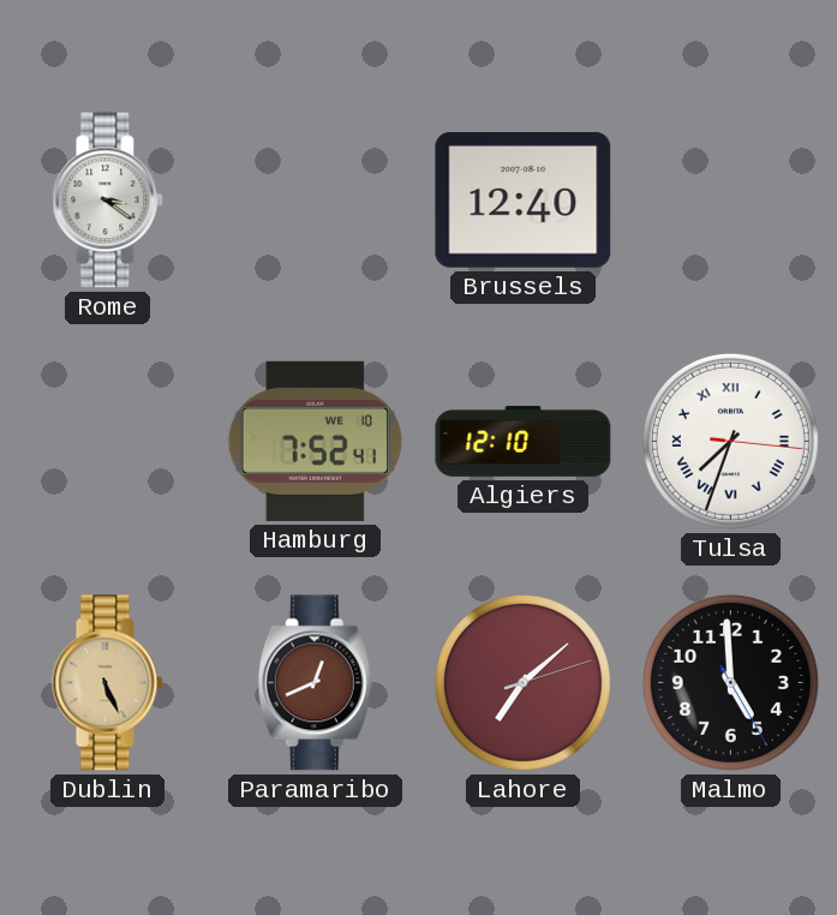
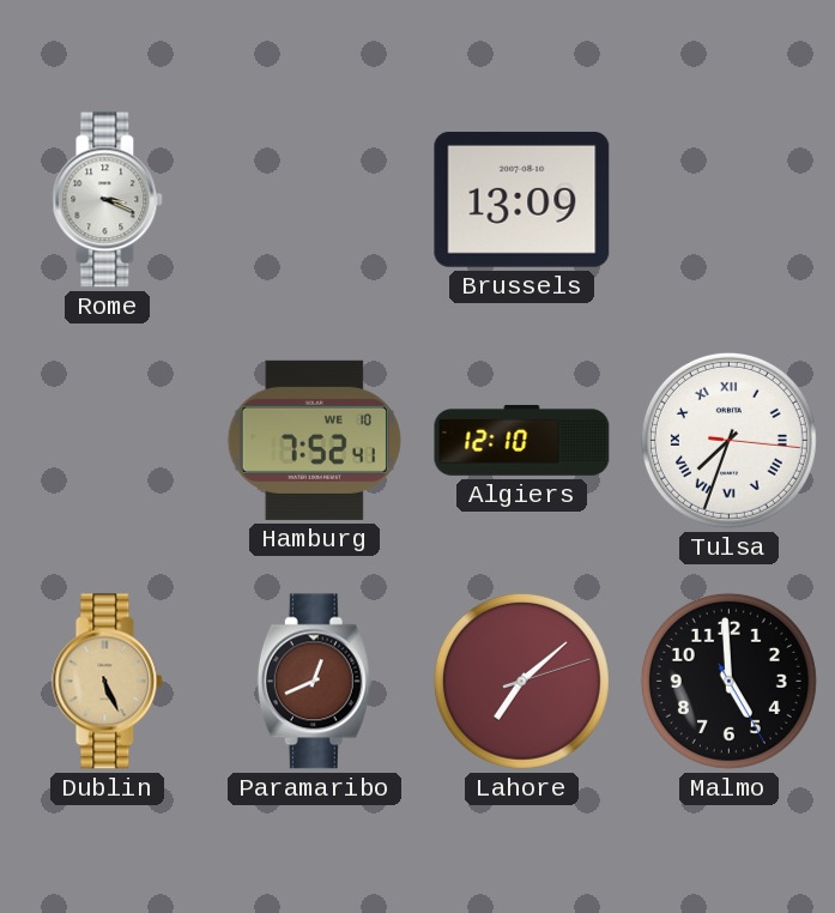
Rome: 3:21 -> 3:19
Brussels: 12:40 -> 13:09
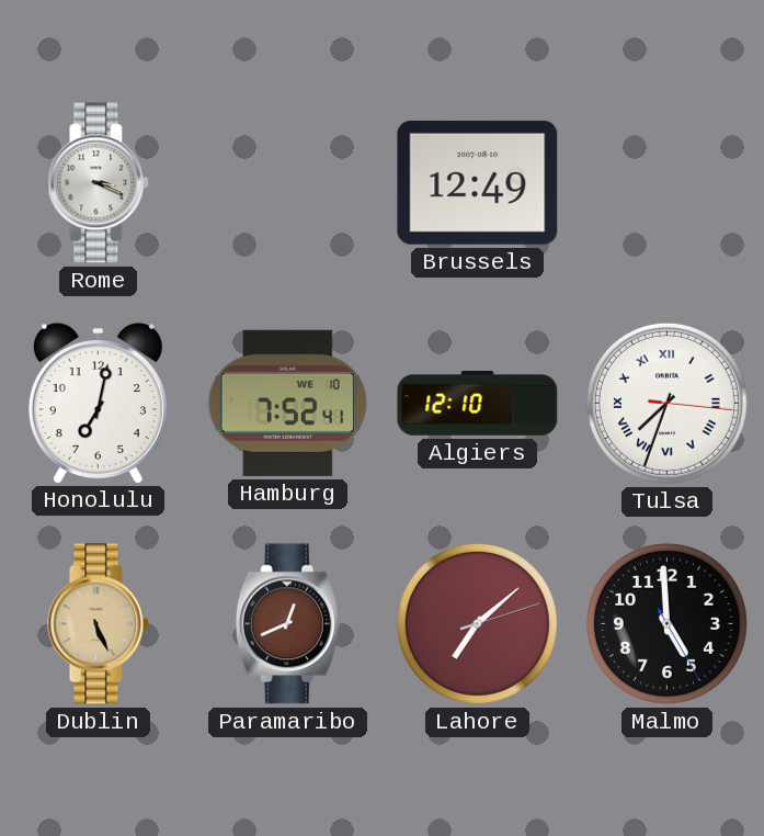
Brussels: 13:09 -> 12:49
Honolulu: none -> 7:02
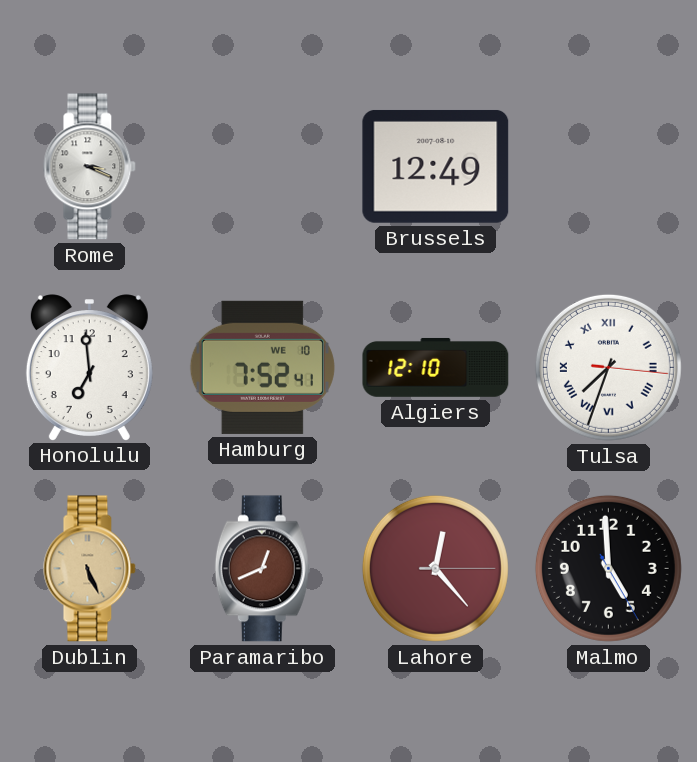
Honolulu: 7:02 -> 6:59
Lahore: 7:08 -> 12:23
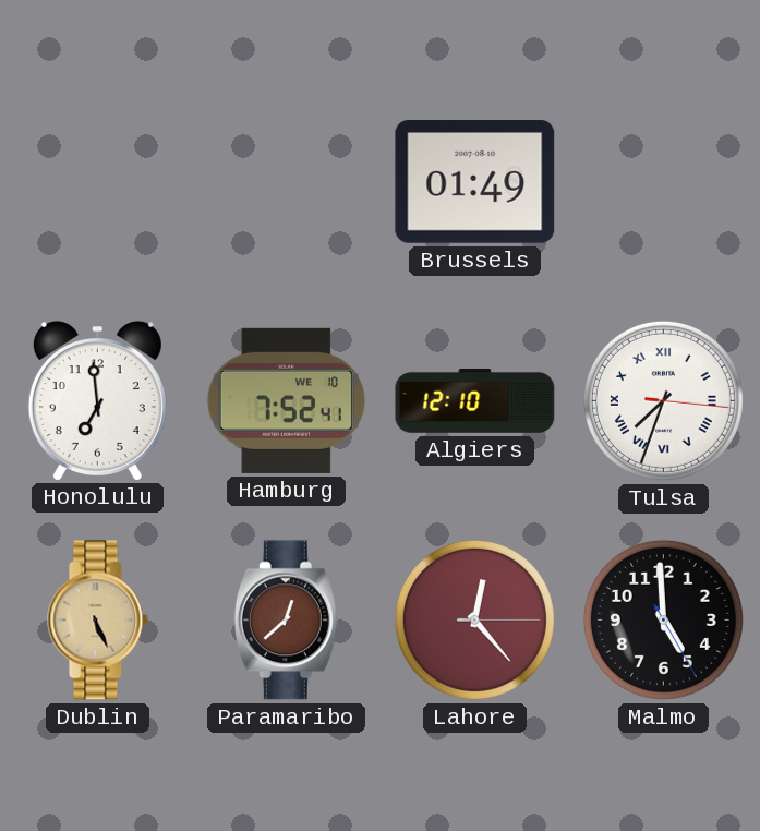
Rome: 3:19 -> none
Brussels: 12:49 -> 01:49
Paramaribo: 12:41 -> 12:38
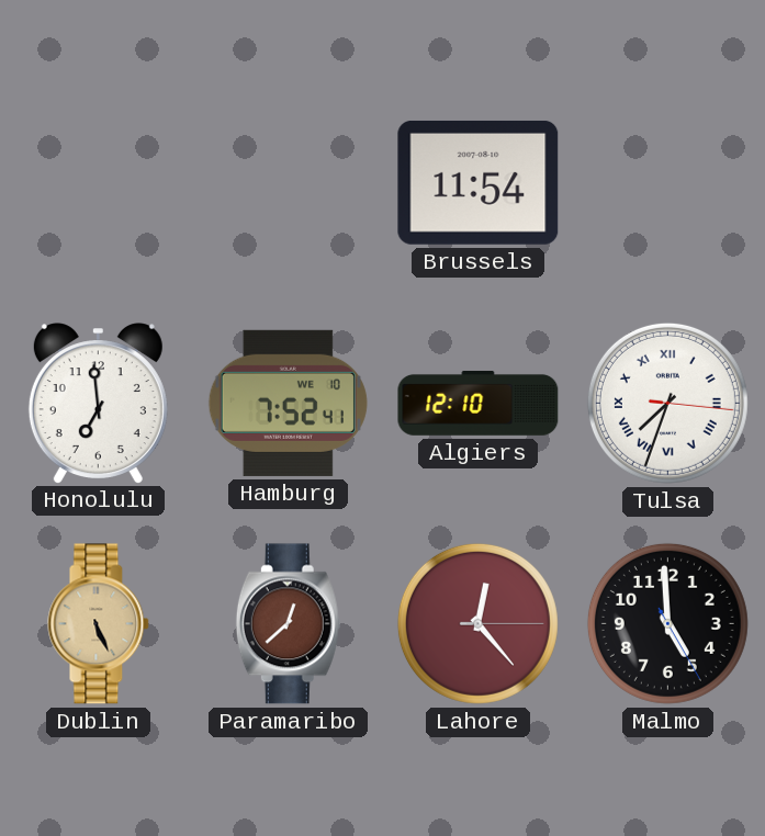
Brussels: 01:49 -> 11:54
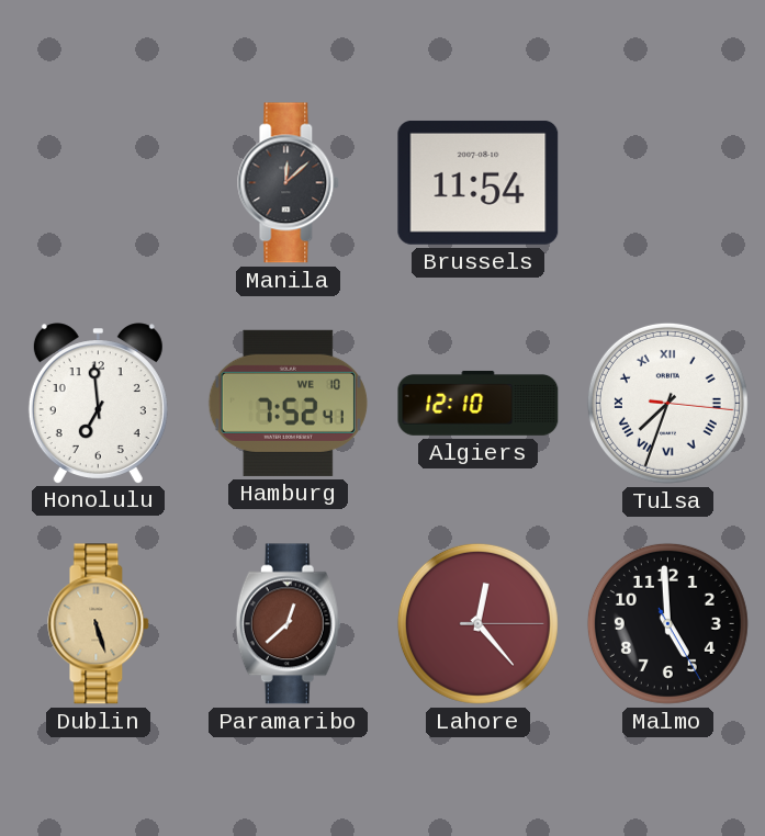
Manila: none -> 12:08
Dublin: 5:26 -> 5:27
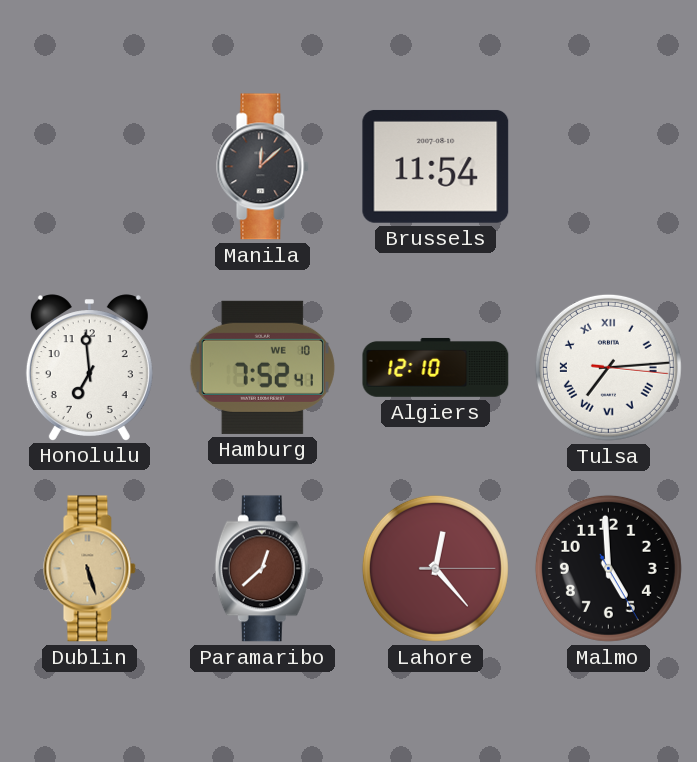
Tulsa: 7:33 -> 7:14
